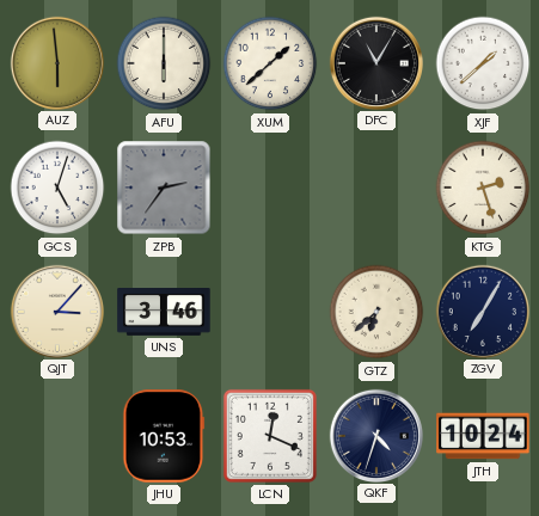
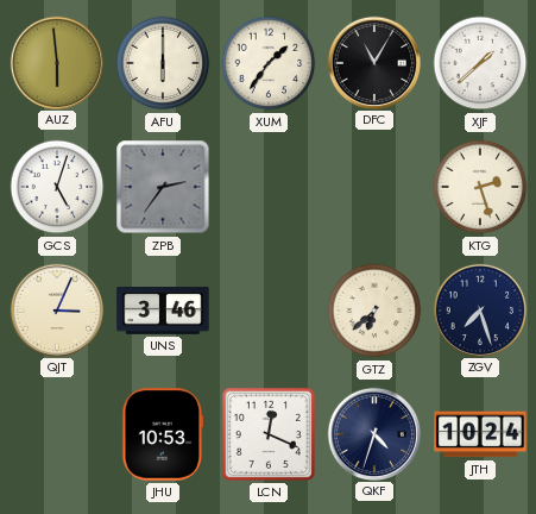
XUM: 1:38 -> 1:36
QJT: 3:07 -> 3:04
ZGV: 7:05 -> 7:27
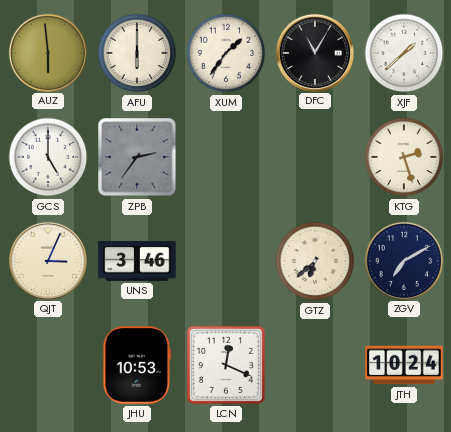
GCS: 5:03 -> 5:00
ZGV: 7:27 -> 7:10
QKF: 4:33 -> none
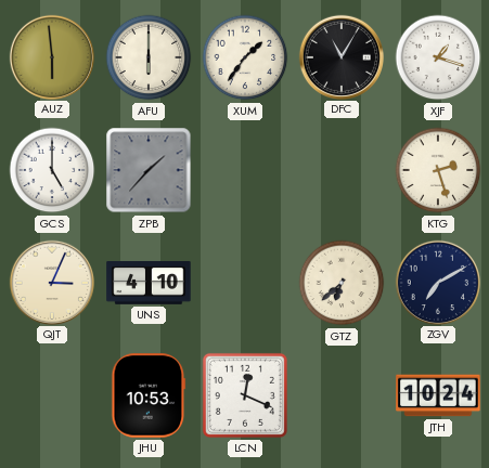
XJF: 1:38 -> 1:18
ZPB: 2:36 -> 1:37
UNS: 3:46 -> 4:10
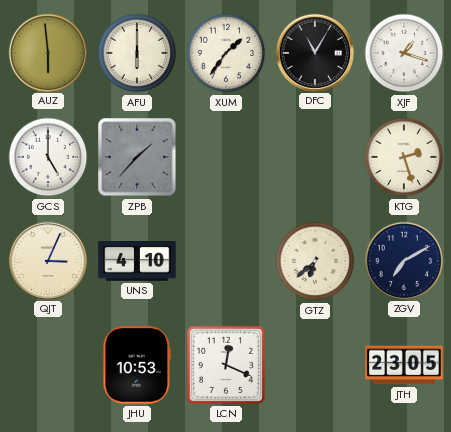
JTH: 10:24 -> 23:05
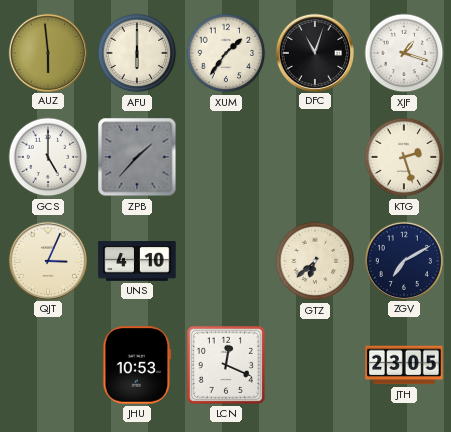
DFC: 11:05 -> 11:03
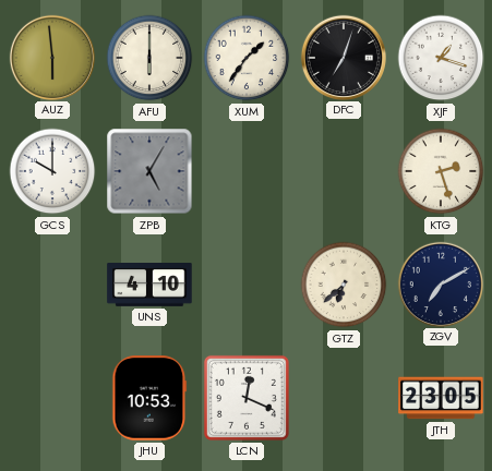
DFC: 11:03 -> 7:03
GCS: 5:00 -> 10:00
ZPB: 1:37 -> 5:05
QJT: 3:04 -> none
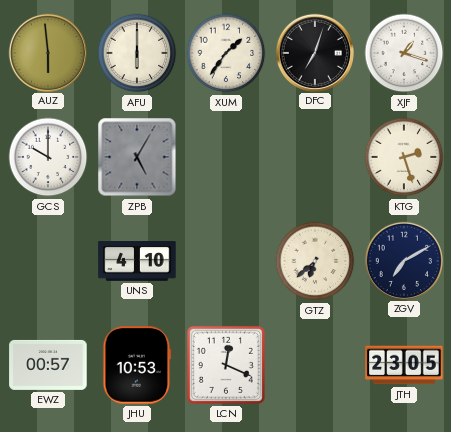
EWZ: none -> 00:57
